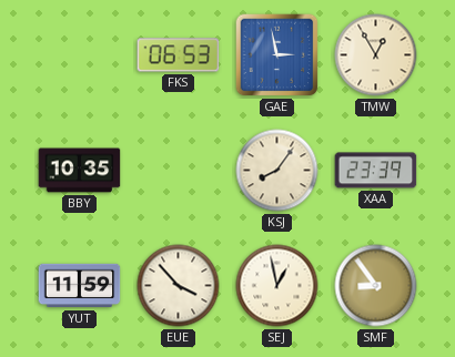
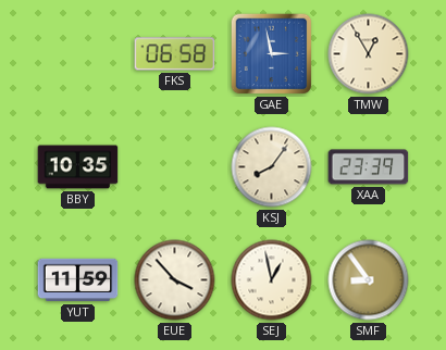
FKS: 06:53 -> 06:58
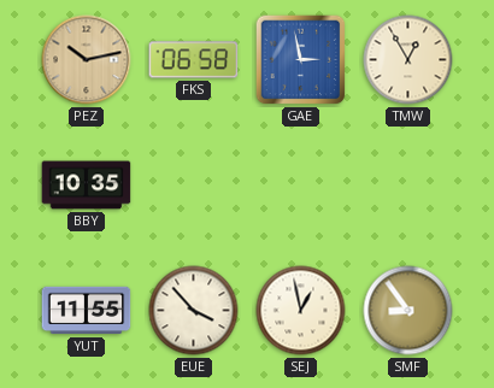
PEZ: none -> 10:13
KSJ: 8:06 -> none
XAA: 23:39 -> none
YUT: 11:59 -> 11:55
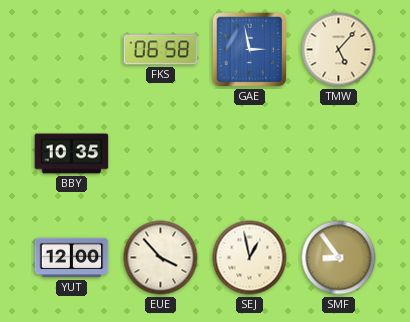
PEZ: 10:13 -> none
TMW: 12:55 -> 5:07
YUT: 11:55 -> 12:00
